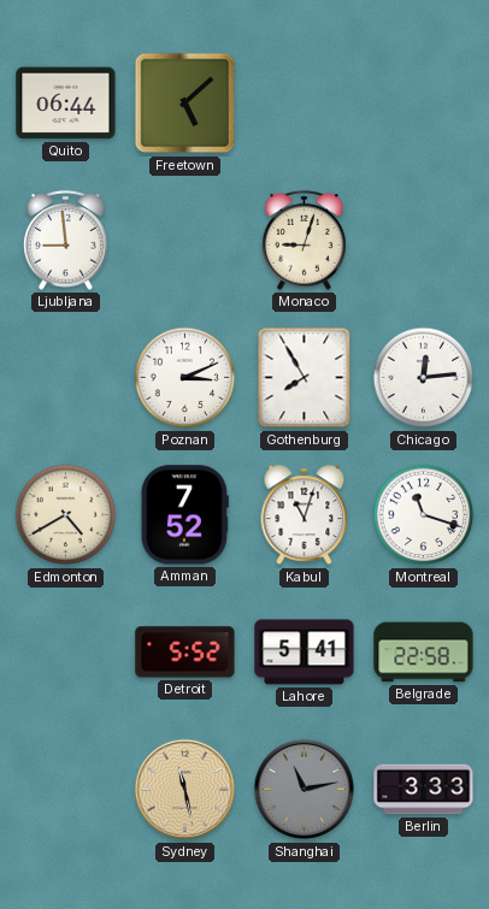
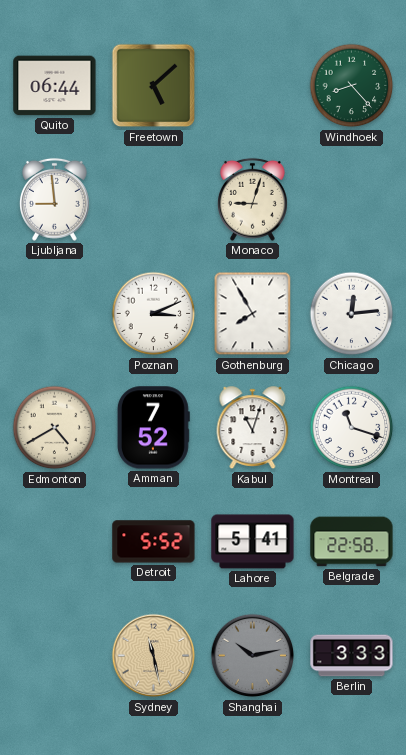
Windhoek: none -> 8:23
Shanghai: 11:13 -> 10:13
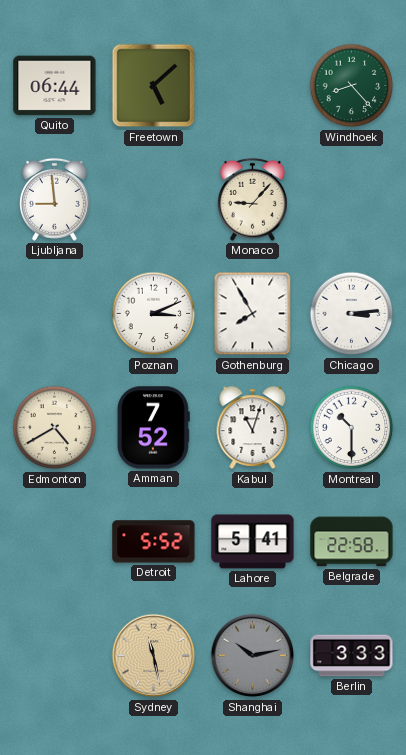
Monaco: 9:03 -> 9:07
Chicago: 12:14 -> 3:14
Montreal: 11:18 -> 10:30
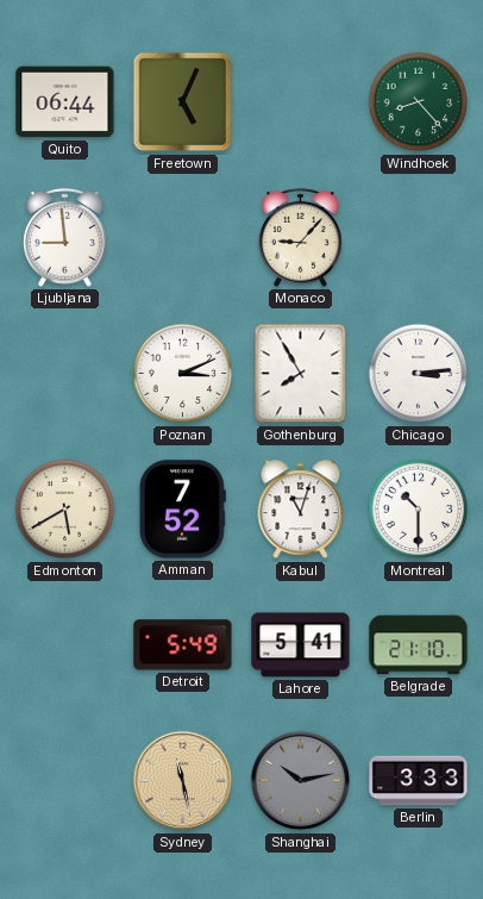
Freetown: 5:08 -> 5:04
Edmonton: 4:40 -> 5:40
Detroit: 5:52 -> 5:49
Belgrade: 22:58 -> 21:10
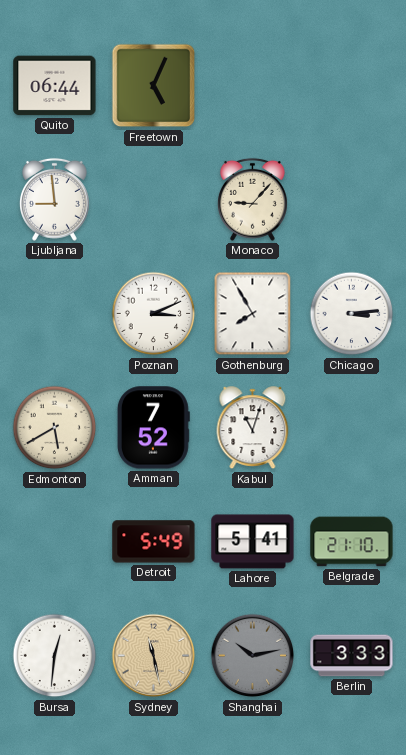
Windhoek: 8:23 -> none
Montreal: 10:30 -> none
Bursa: none -> 12:31
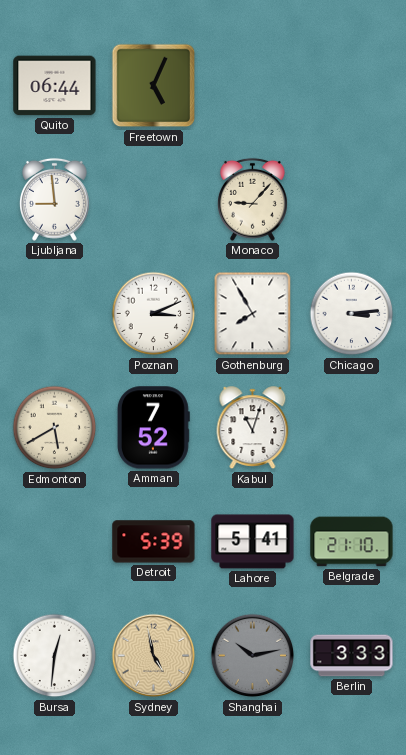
Detroit: 5:49 -> 5:39
Sydney: 11:28 -> 4:58
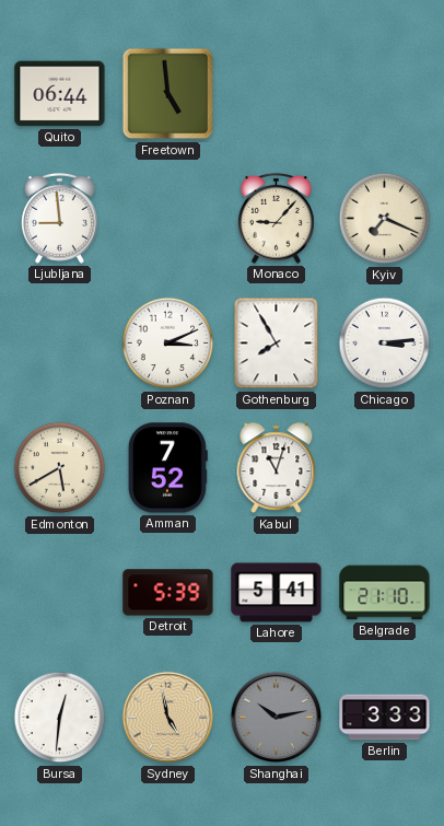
Freetown: 5:04 -> 4:59
Kyiv: none -> 7:19
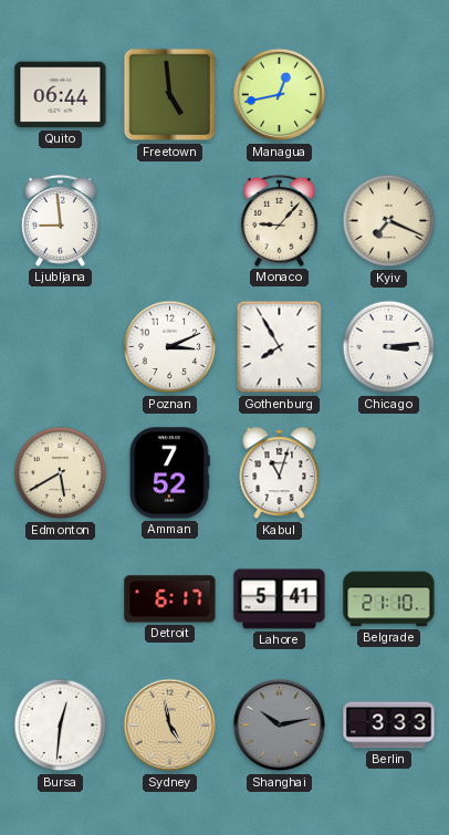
Managua: none -> 12:43
Detroit: 5:39 -> 6:17
